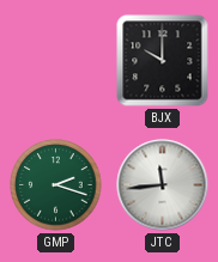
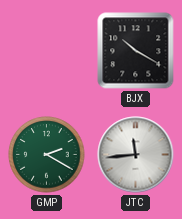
BJX: 10:00 -> 10:20
GMP: 2:18 -> 2:20
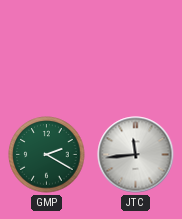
BJX: 10:20 -> none
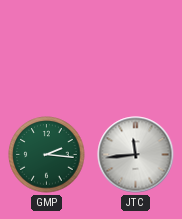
GMP: 2:20 -> 2:16
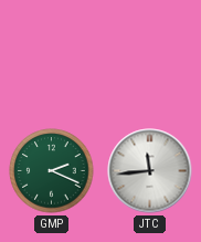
GMP: 2:16 -> 2:19
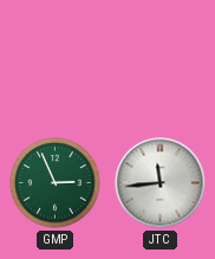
GMP: 2:19 -> 2:56
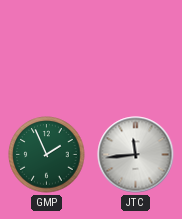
GMP: 2:56 -> 1:56
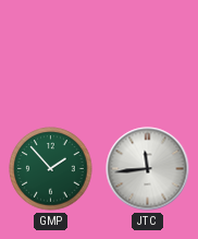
GMP: 1:56 -> 1:53
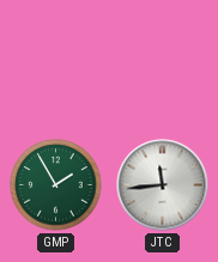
GMP: 1:53 -> 1:55
